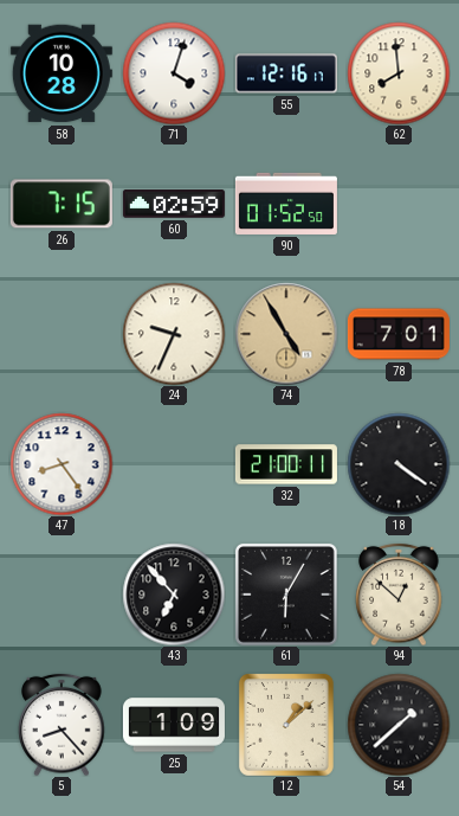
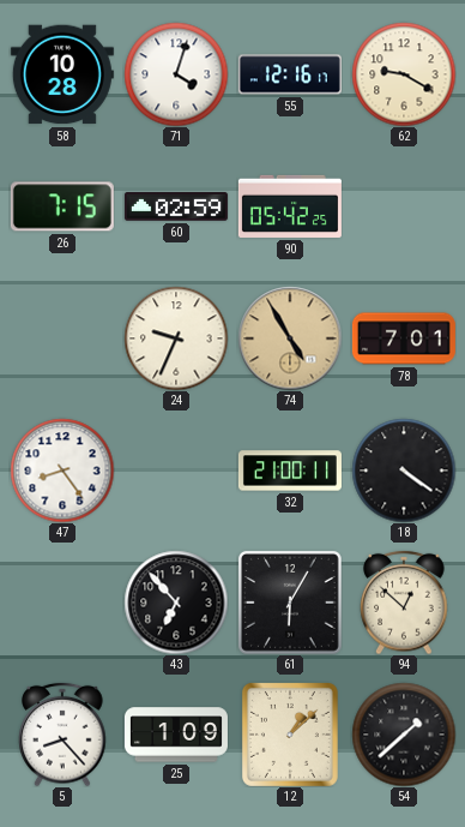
62: 7:59 -> 9:20
90: 01:52 -> 05:42
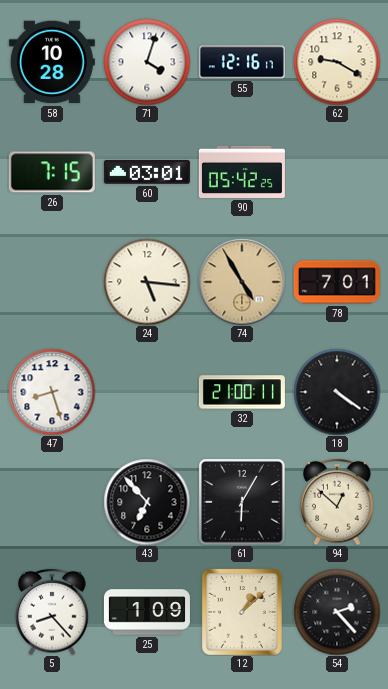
60: 02:59 -> 03:01
24: 9:34 -> 5:16
47: 8:24 -> 8:27
54: 1:38 -> 2:23
